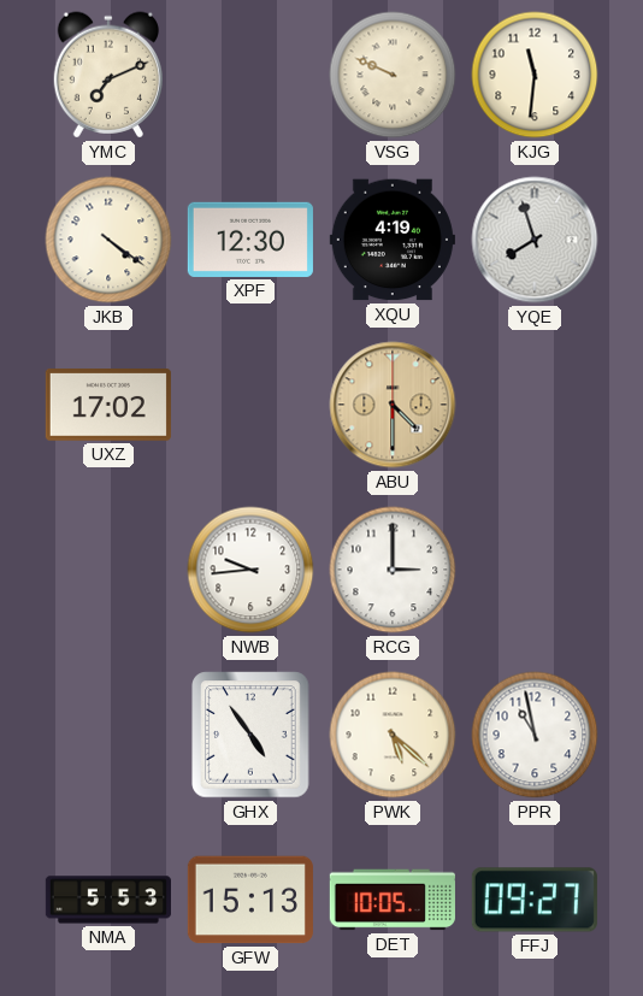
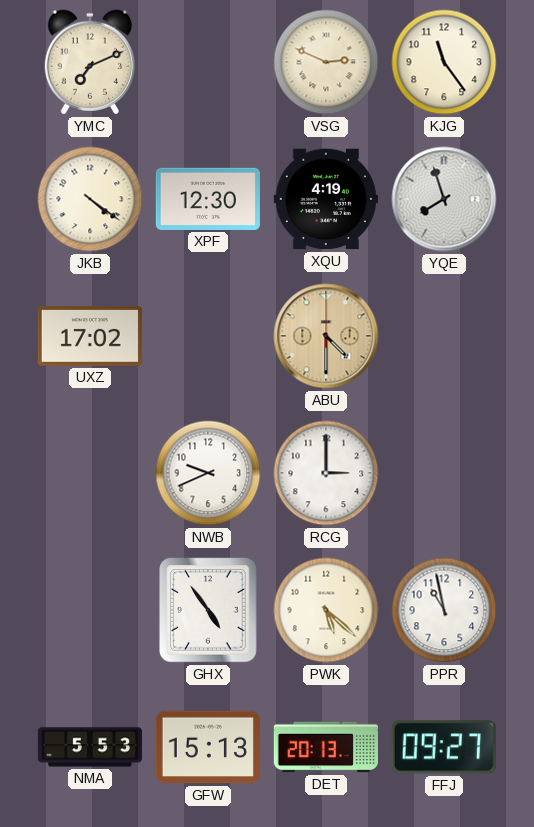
VSG: 9:49 -> 2:49
KJG: 11:31 -> 11:24
NWB: 9:44 -> 9:41
DET: 10:05 -> 20:13
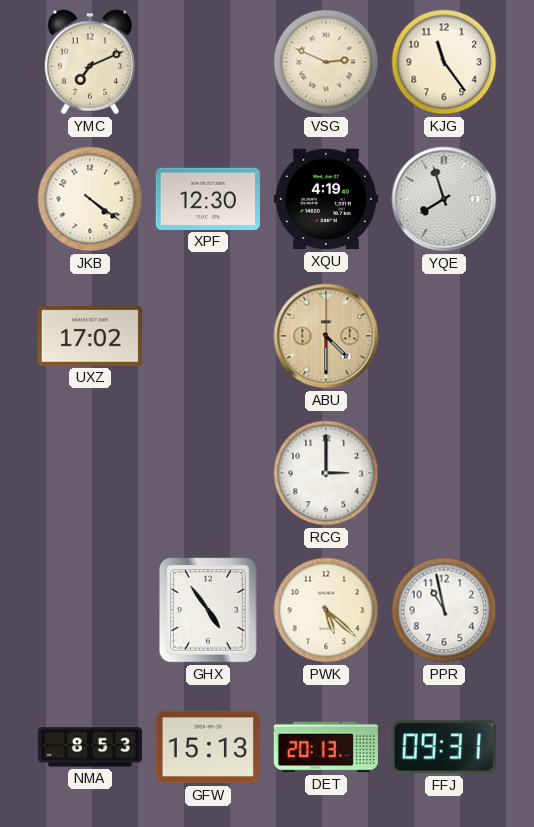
NWB: 9:41 -> none
NMA: 5:53 -> 8:53
FFJ: 09:27 -> 09:31
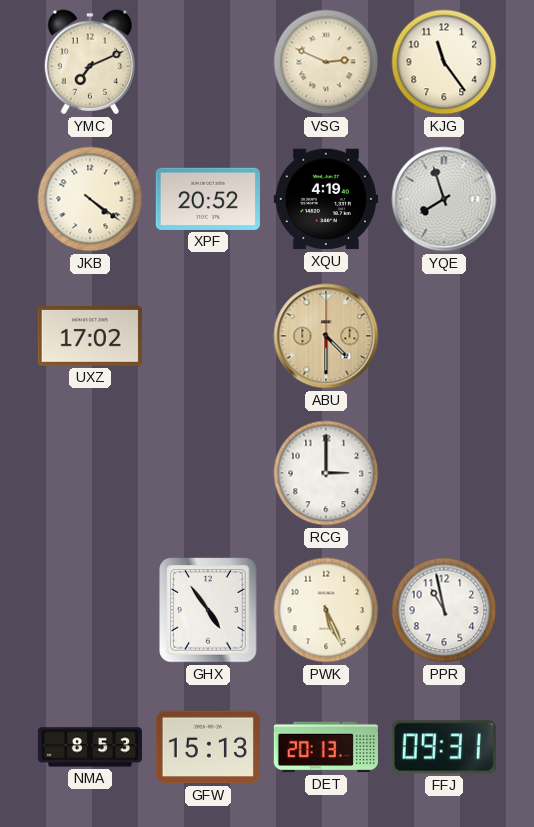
XPF: 12:30 -> 20:52
PWK: 5:22 -> 5:26
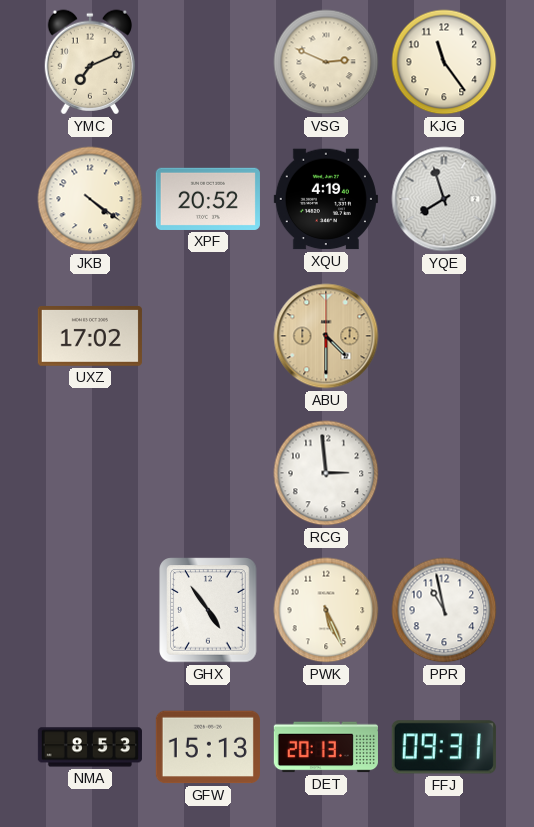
RCG: 3:00 -> 2:59
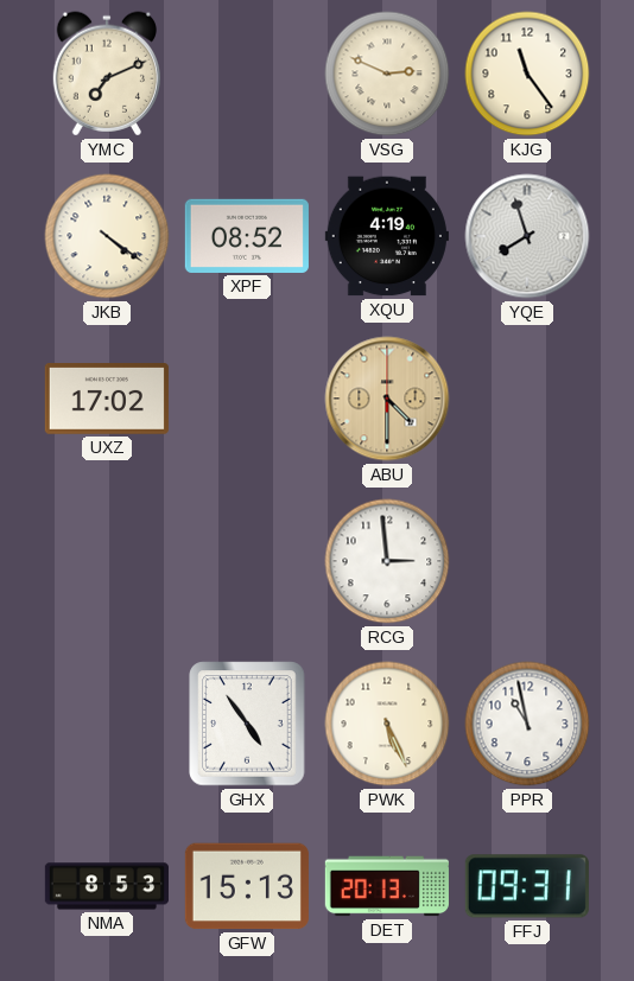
XPF: 20:52 -> 08:52
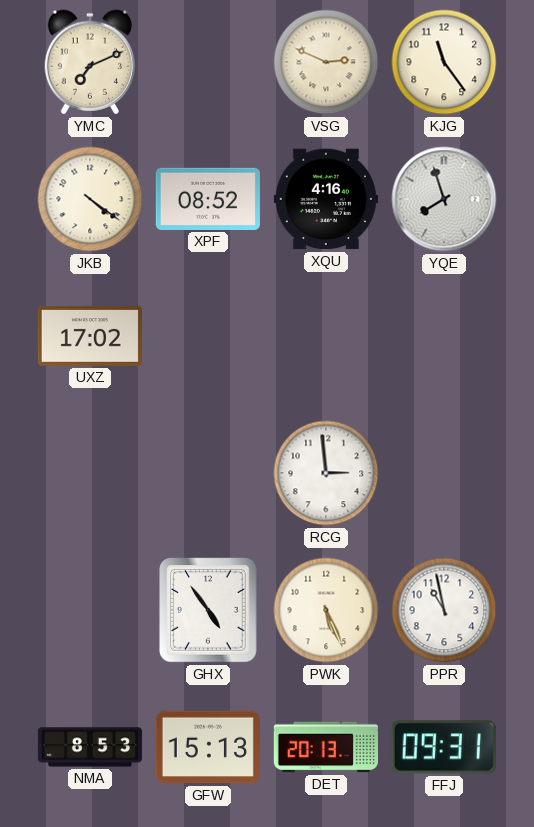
XQU: 4:19 -> 4:16
ABU: 4:30 -> none
